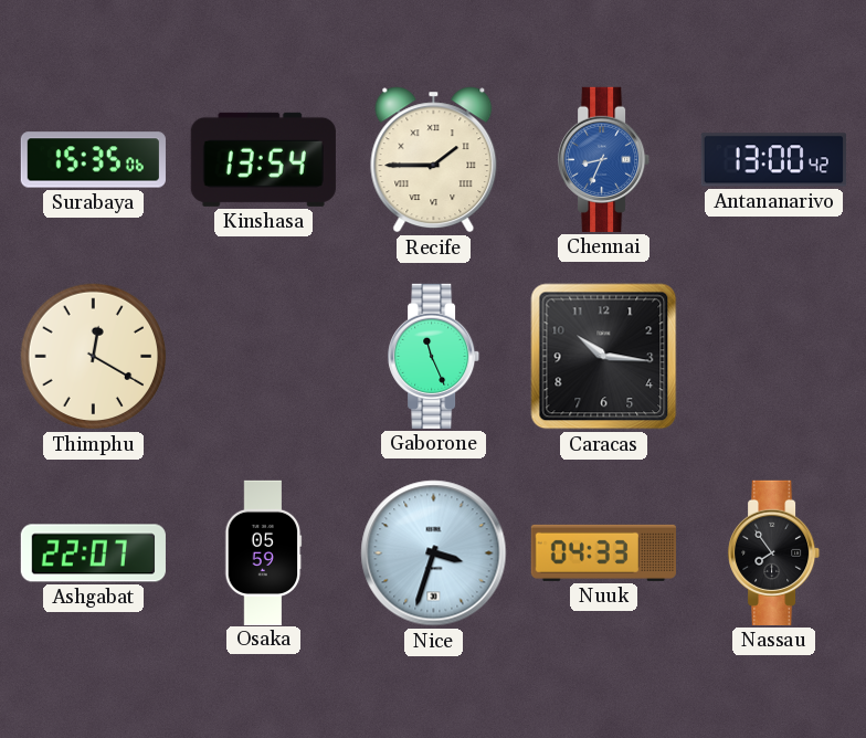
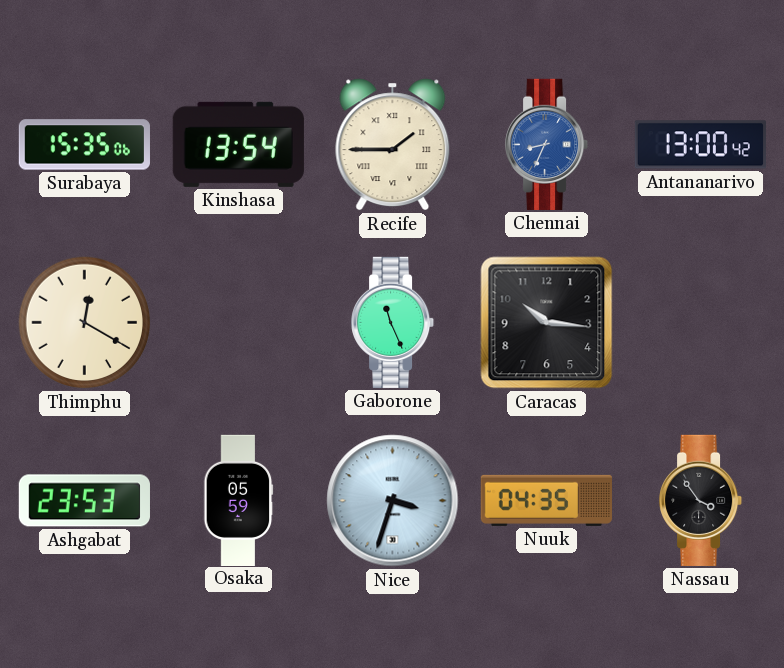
Ashgabat: 22:07 -> 23:53
Nuuk: 04:33 -> 04:35
Nassau: 7:54 -> 3:54
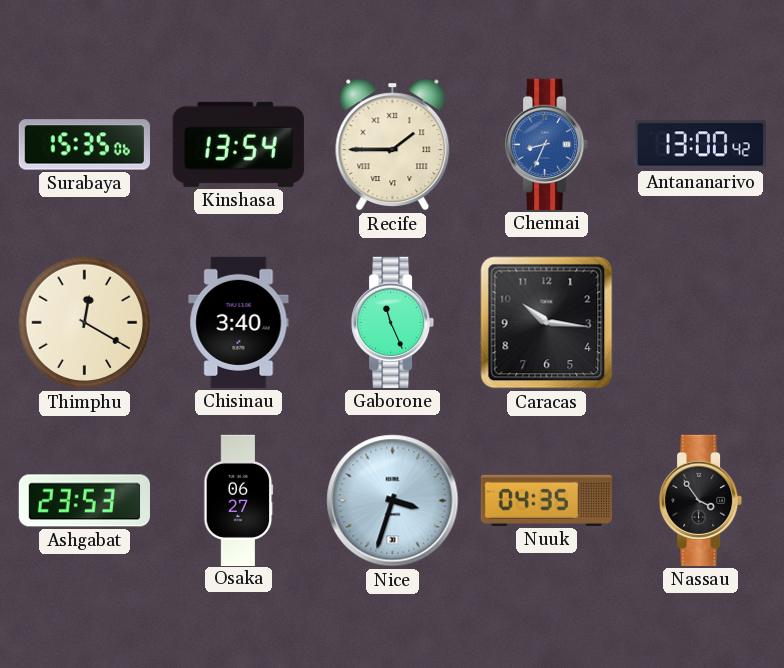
Chisinau: none -> 3:40
Osaka: 05:59 -> 06:27
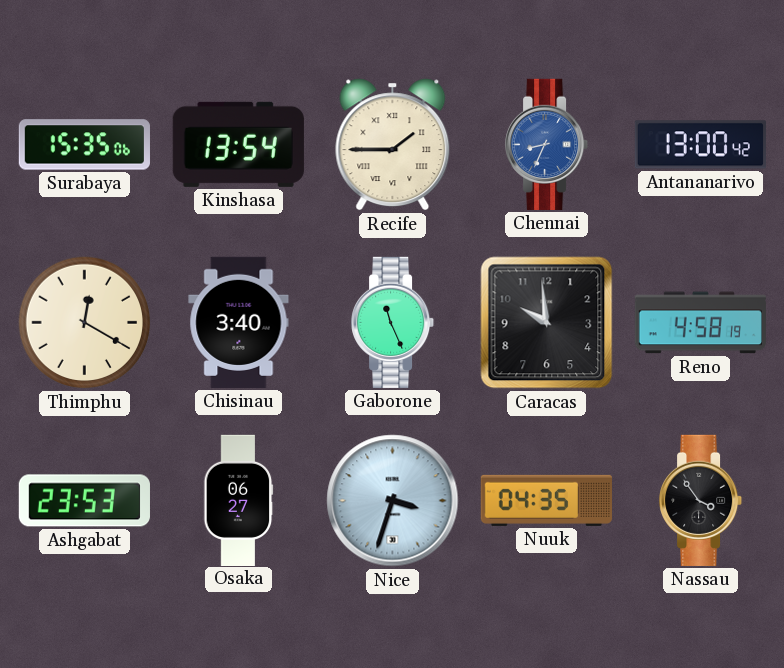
Caracas: 10:16 -> 9:59
Reno: none -> 4:58
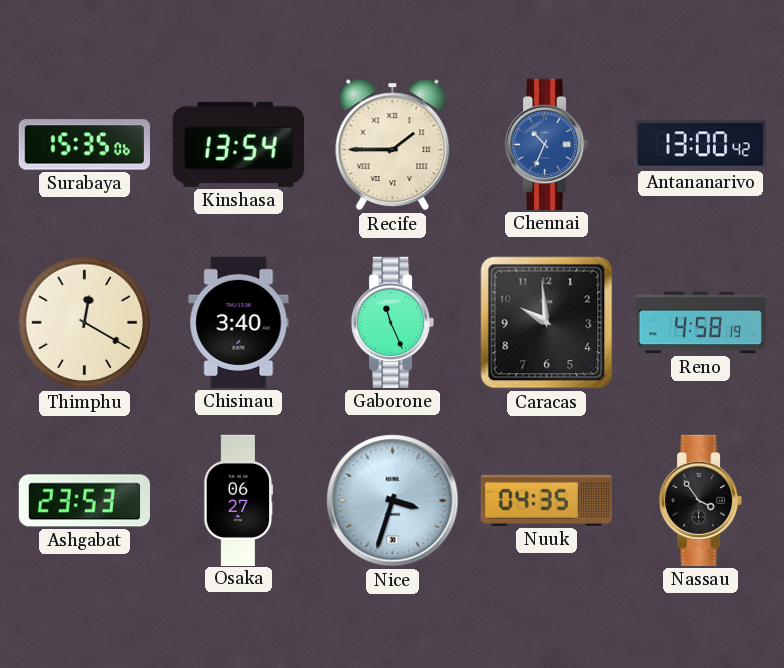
Chennai: 8:34 -> 10:34
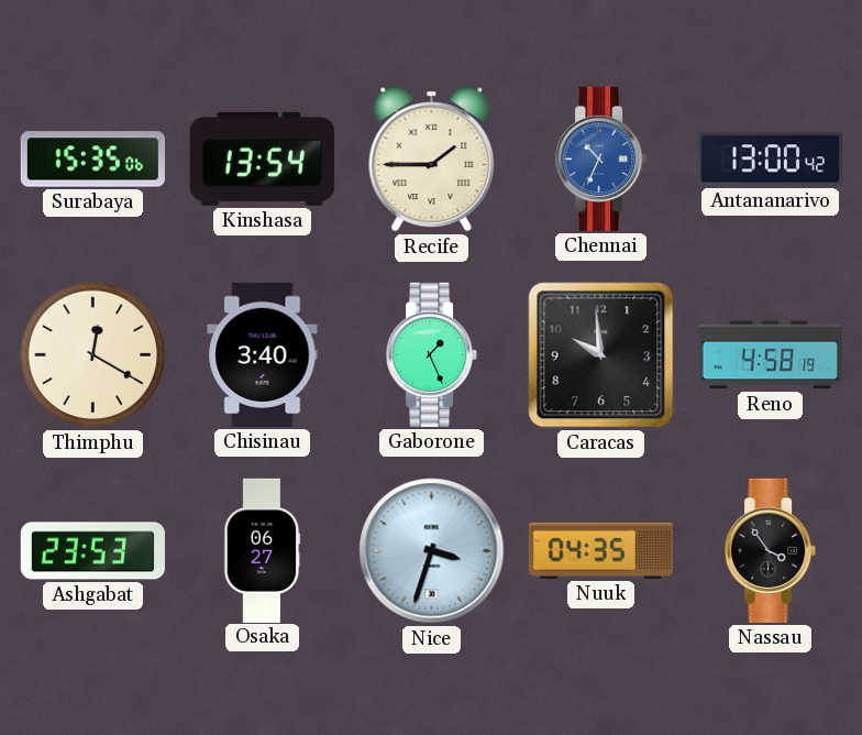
Gaborone: 11:26 -> 1:26
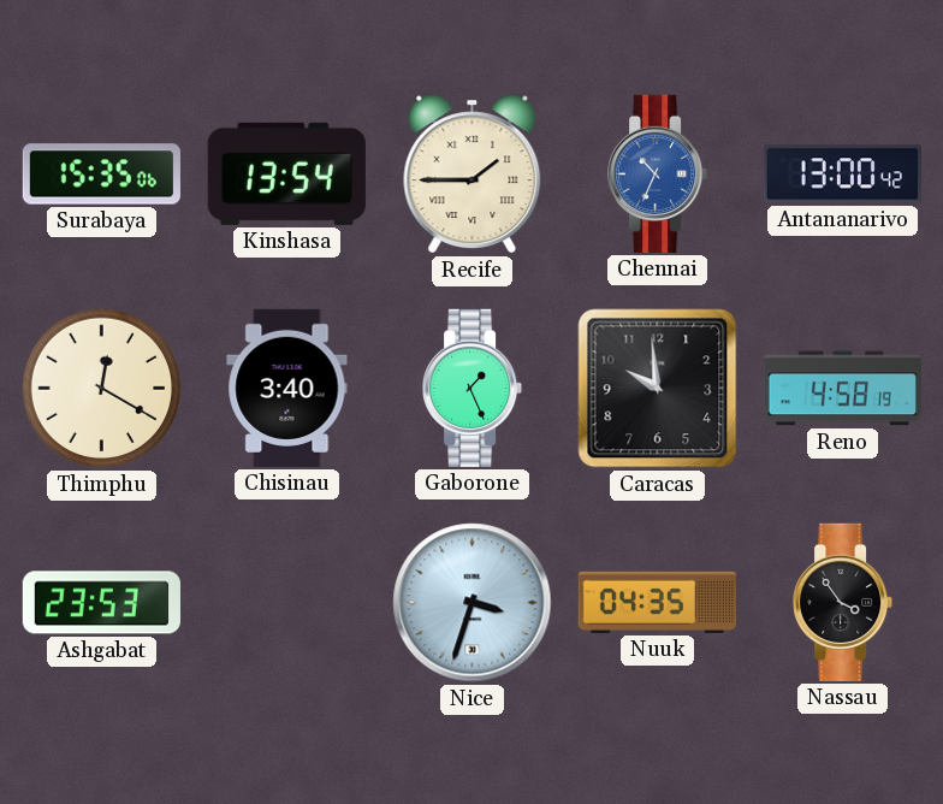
Osaka: 06:27 -> none
